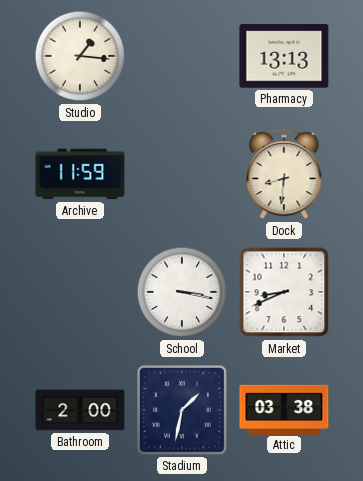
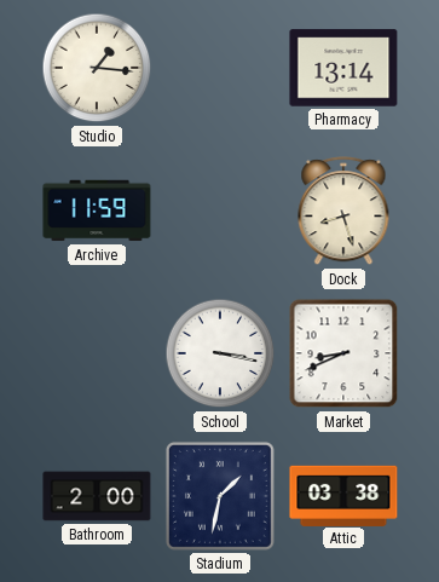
Pharmacy: 13:13 -> 13:14
Dock: 8:31 -> 8:27
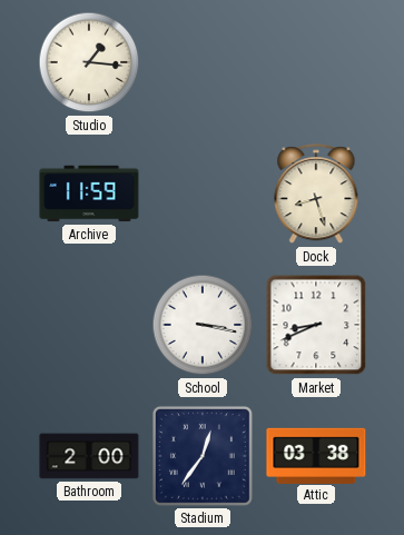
Pharmacy: 13:14 -> none
Stadium: 1:32 -> 12:36
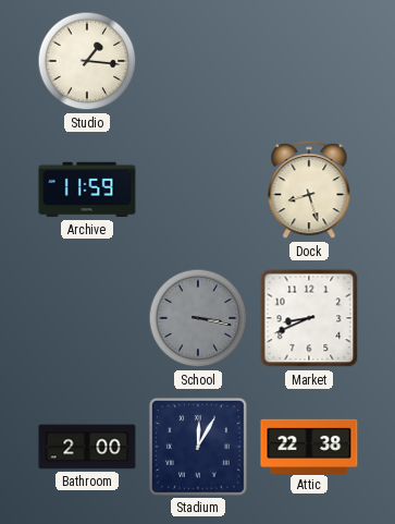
School dial: white -> grey
Stadium: 12:36 -> 12:05
Attic: 03:38 -> 22:38
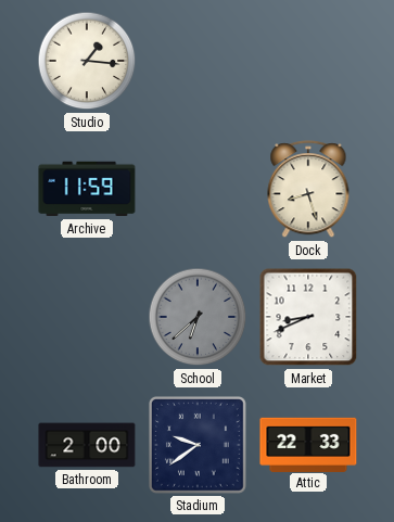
School: 3:17 -> 6:38
Stadium: 12:05 -> 9:39
Attic: 22:38 -> 22:33
